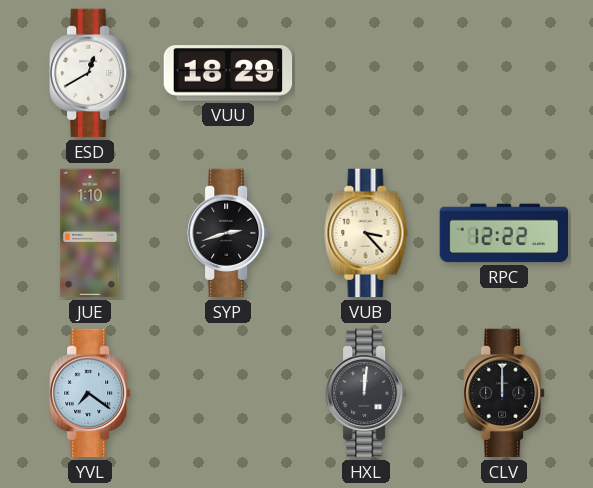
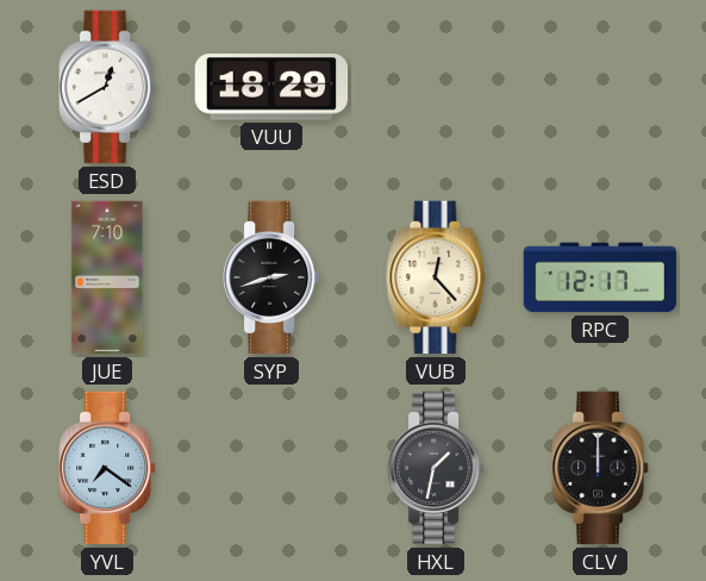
JUE: 1:10 -> 7:10
VUB: 3:23 -> 12:23
RPC: 12:22 -> 12:17
HXL: 12:01 -> 1:32
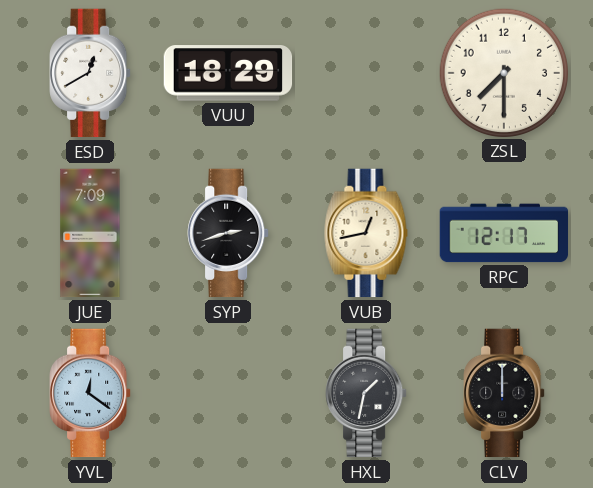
ZSL: none -> 7:30
JUE: 7:10 -> 7:09
VUB: 12:23 -> 12:43
YVL: 7:21 -> 12:21
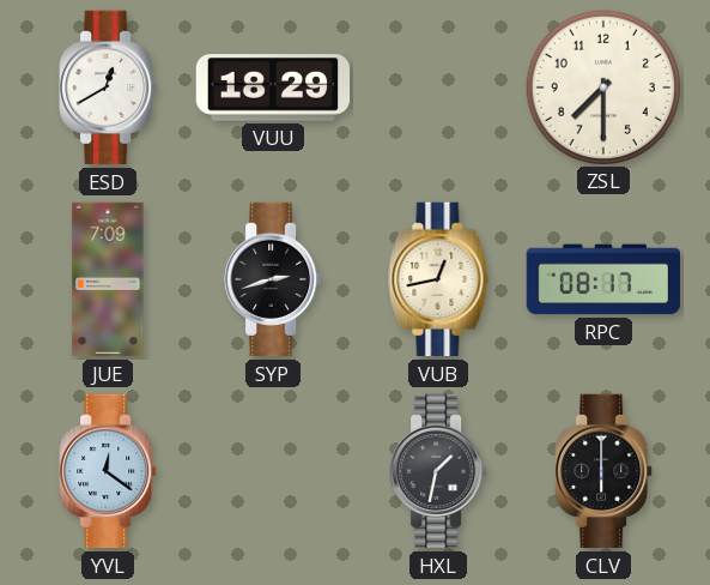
RPC: 12:17 -> 08:17
CLV: 12:00 -> 6:00
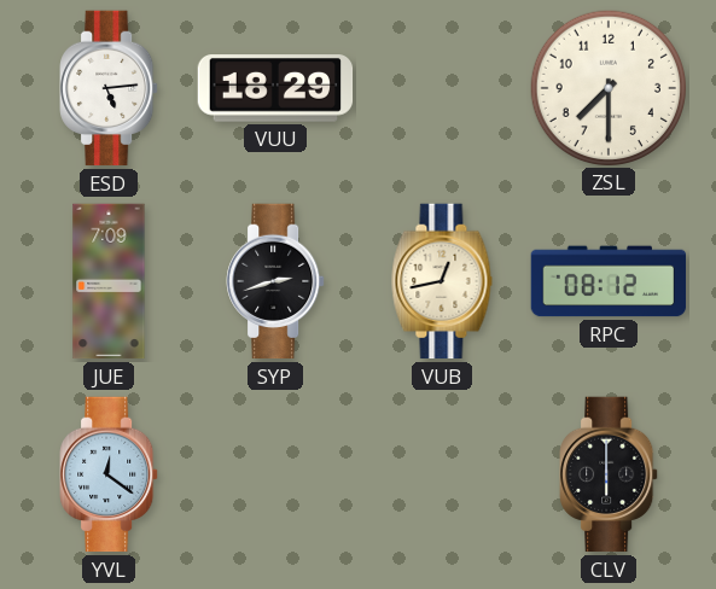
ESD: 12:40 -> 5:14
RPC: 08:17 -> 08:12
HXL: 1:32 -> none
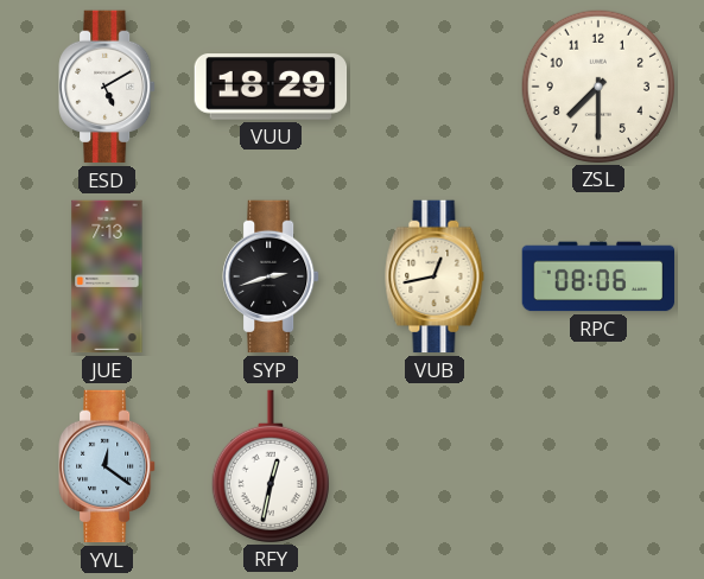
ESD: 5:14 -> 5:10
JUE: 7:09 -> 7:13
RPC: 08:12 -> 08:06
RFY: none -> 12:32
CLV: 6:00 -> none
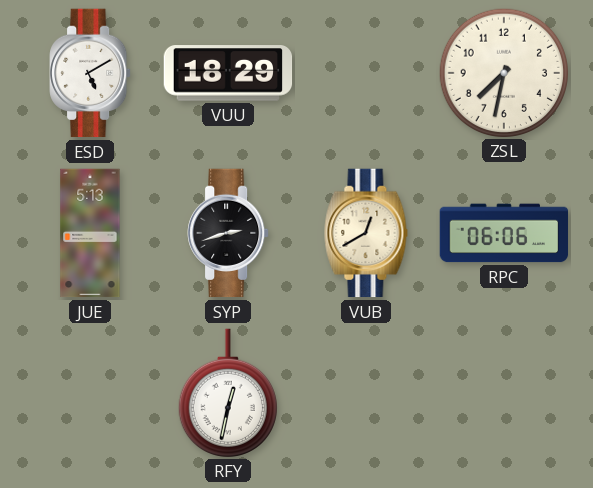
ZSL: 7:30 -> 7:32
JUE: 7:13 -> 5:13
VUB: 12:43 -> 12:40
RPC: 08:06 -> 06:06
YVL: 12:21 -> none
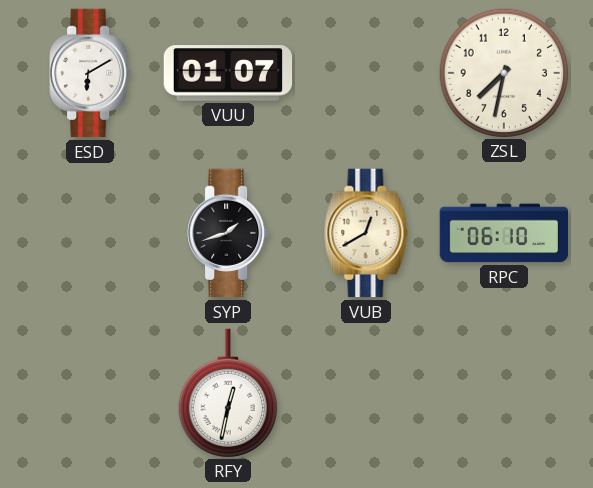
ESD: 5:10 -> 6:10
VUU: 18:29 -> 01:07
JUE: 5:13 -> none
SYP: 2:42 -> 1:42
RPC: 06:06 -> 06:10
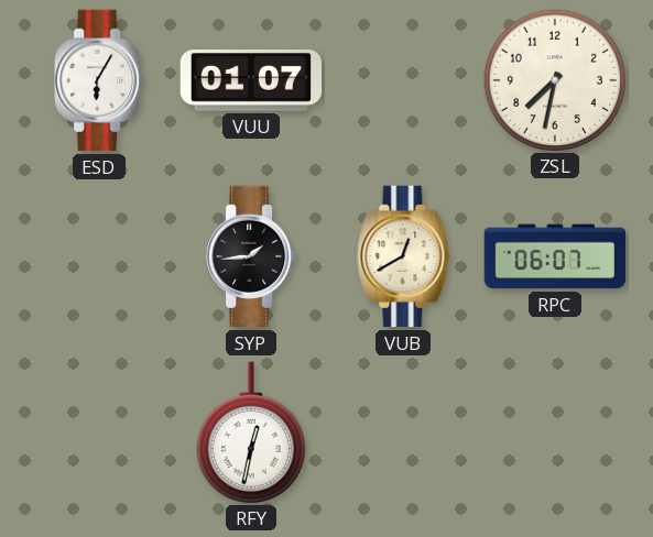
ESD: 6:10 -> 6:05
SYP: 1:42 -> 1:44
RPC: 06:10 -> 06:07
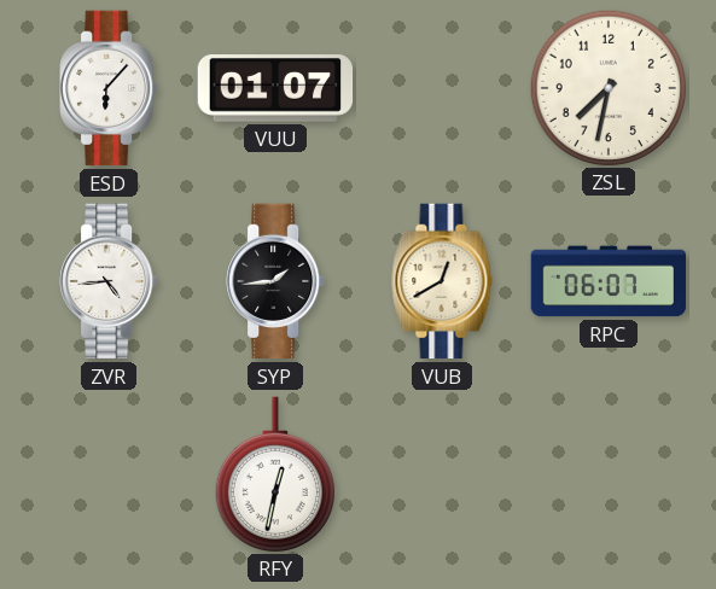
ESD: 6:05 -> 6:07
ZVR: none -> 4:44
